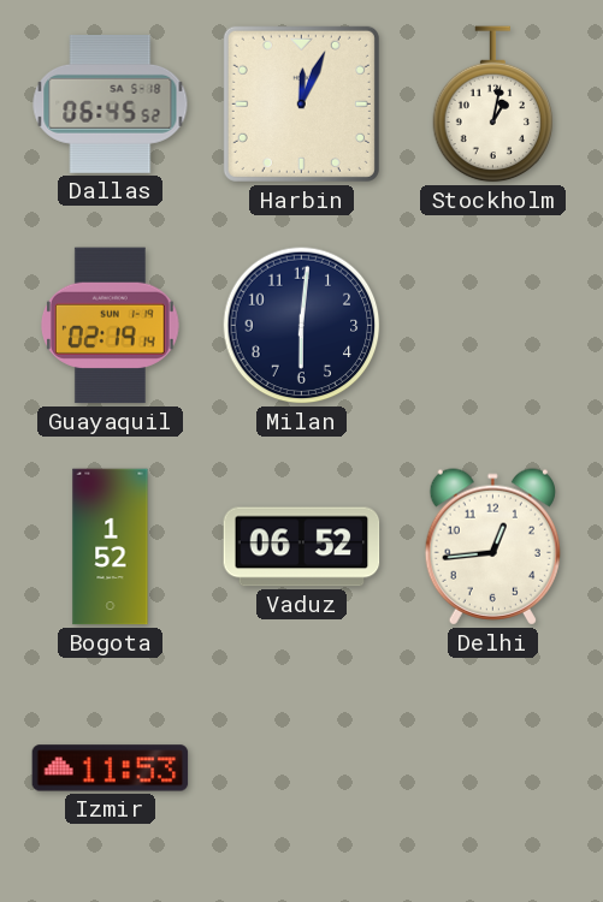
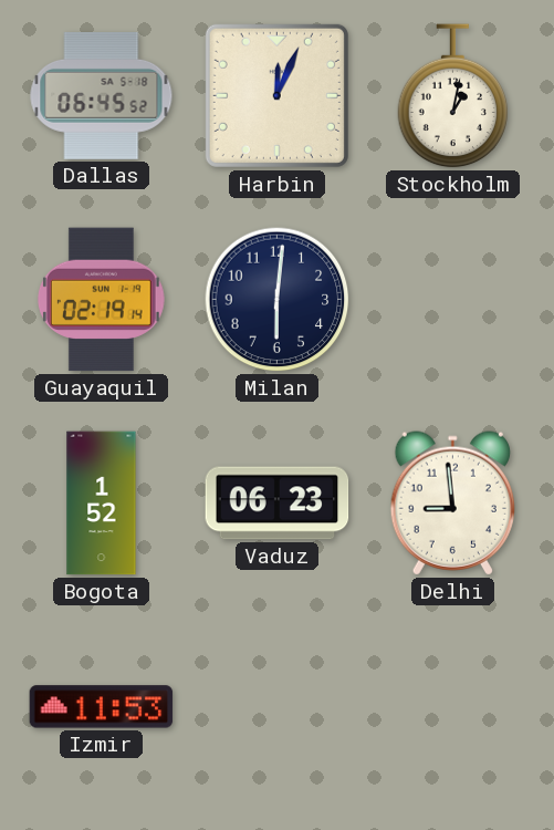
Vaduz: 06:52 -> 06:23
Delhi: 12:44 -> 8:59
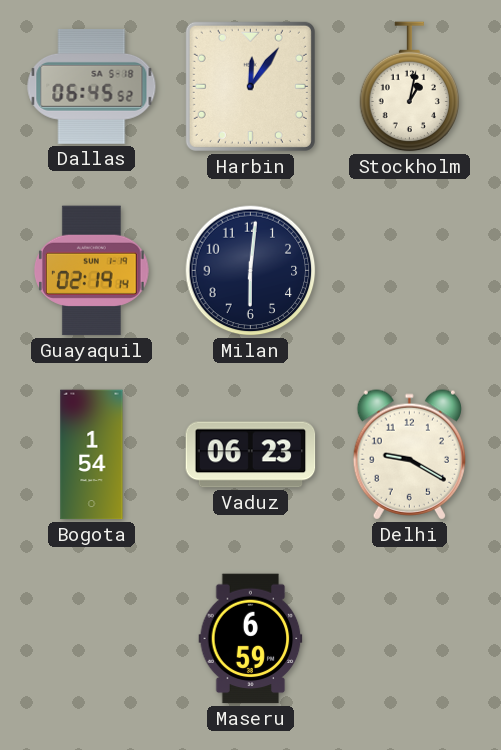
Harbin: 12:04 -> 12:06
Bogota: 1:52 -> 1:54
Delhi: 8:59 -> 9:20
Izmir: 11:53 -> none
Maseru: none -> 6:59
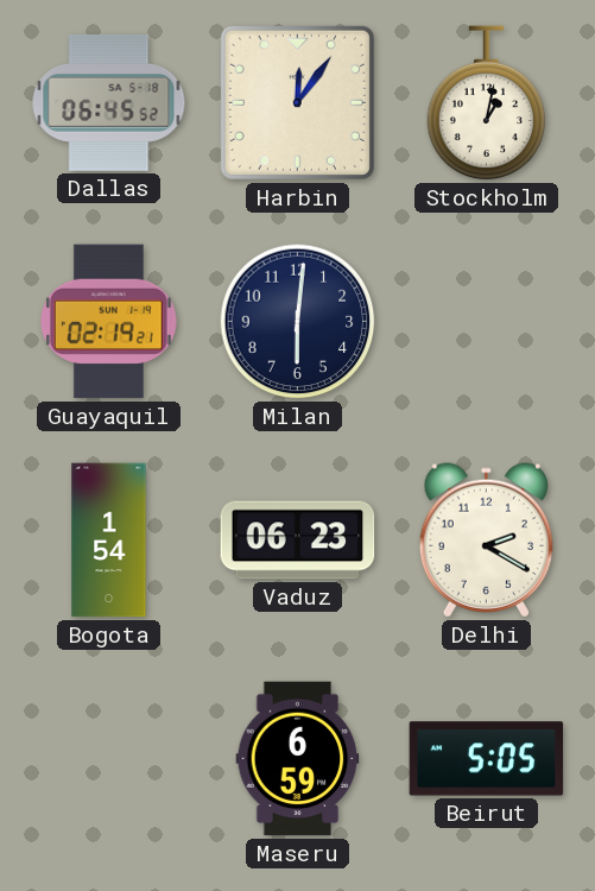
Guayaquil: 02:19:14 -> 02:19:21
Delhi: 9:20 -> 2:20
Beirut: none -> 5:05
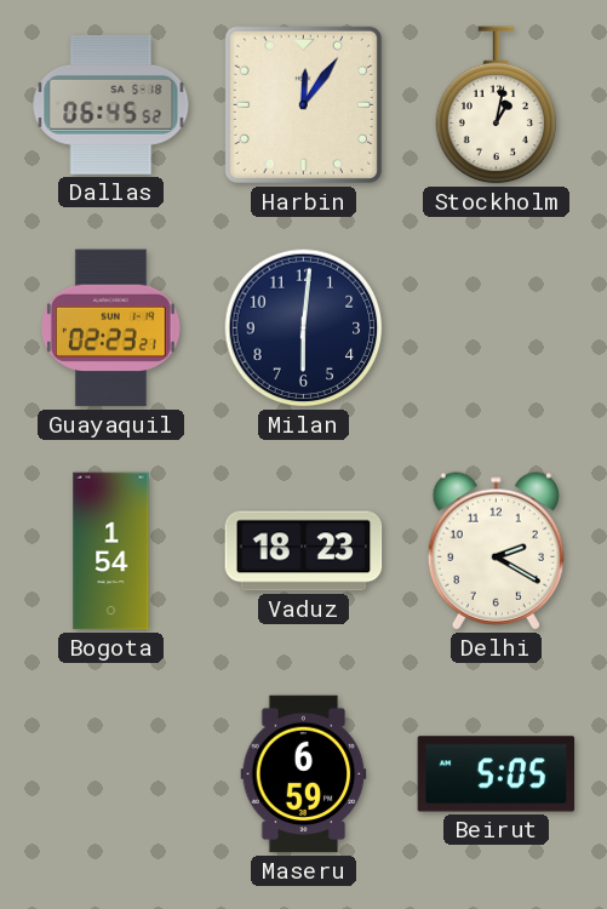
Guayaquil: 02:19 -> 02:23
Vaduz: 06:23 -> 18:23
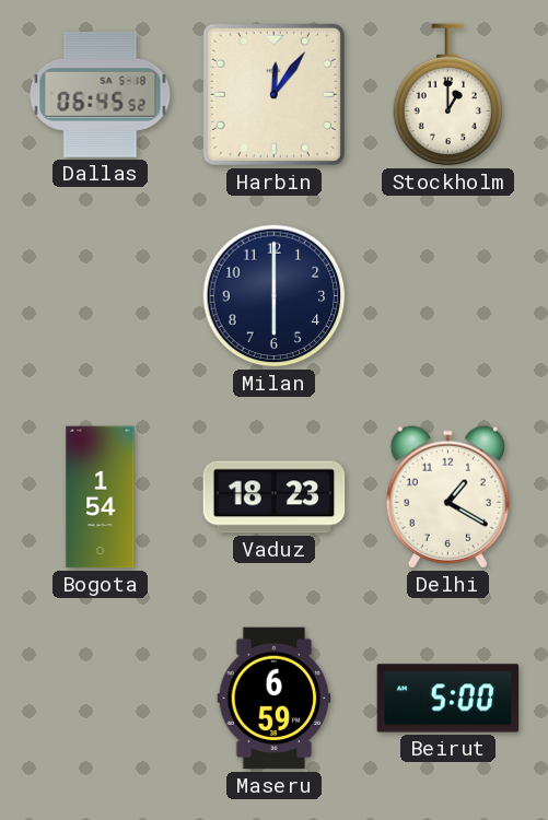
Stockholm: 1:02 -> 1:00
Guayaquil: 02:23 -> none
Milan: 6:01 -> 6:00
Delhi: 2:20 -> 1:20
Beirut: 5:05 -> 5:00
